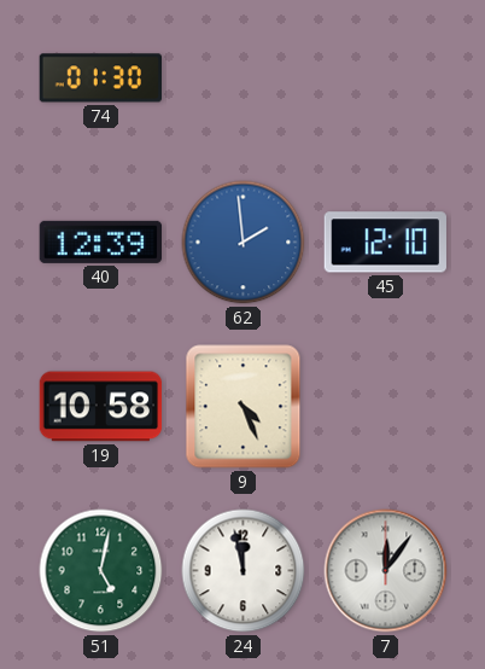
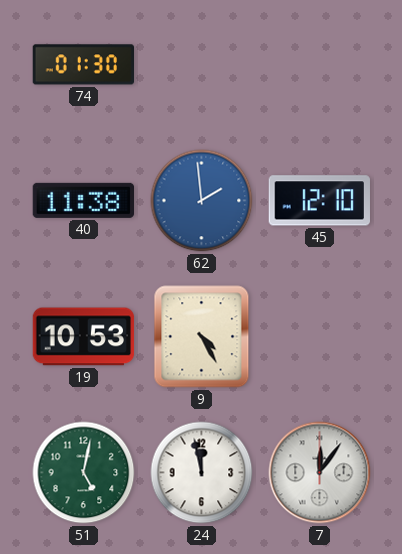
40: 12:39 -> 11:38
19: 10:58 -> 10:53
9: 4:26 -> 4:25
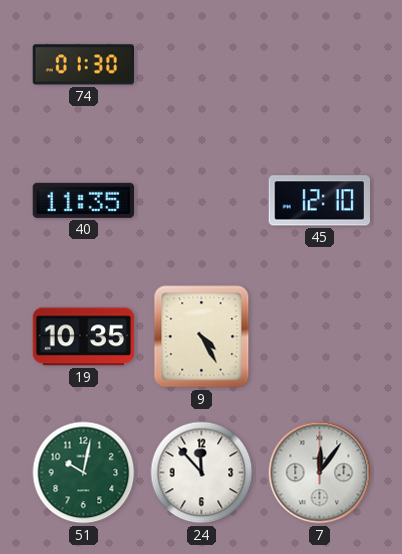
40: 11:38 -> 11:35
62: 1:59 -> none
19: 10:53 -> 10:35
51: 5:02 -> 10:02
24: 11:58 -> 11:53
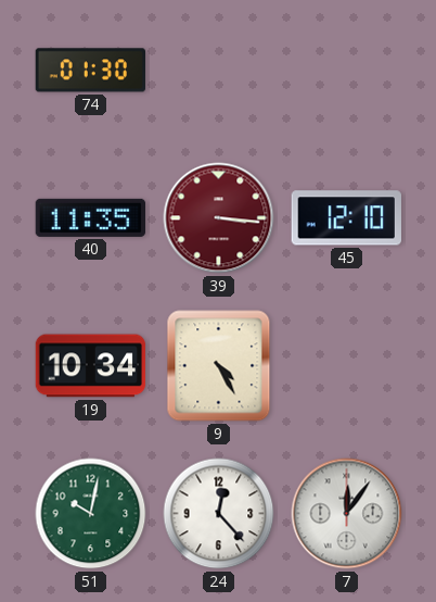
39: none -> 3:16
19: 10:35 -> 10:34
24: 11:53 -> 12:23
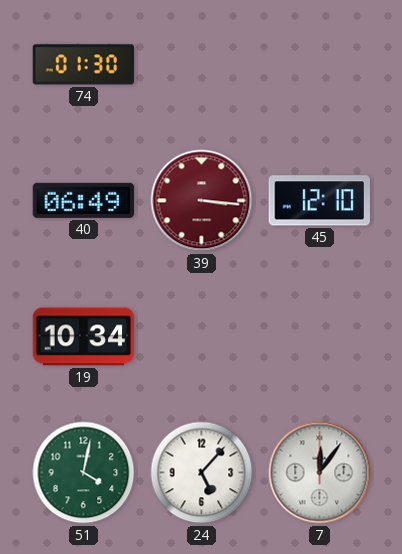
40: 11:35 -> 06:49
9: 4:25 -> none
51: 10:02 -> 4:02
24: 12:23 -> 5:07
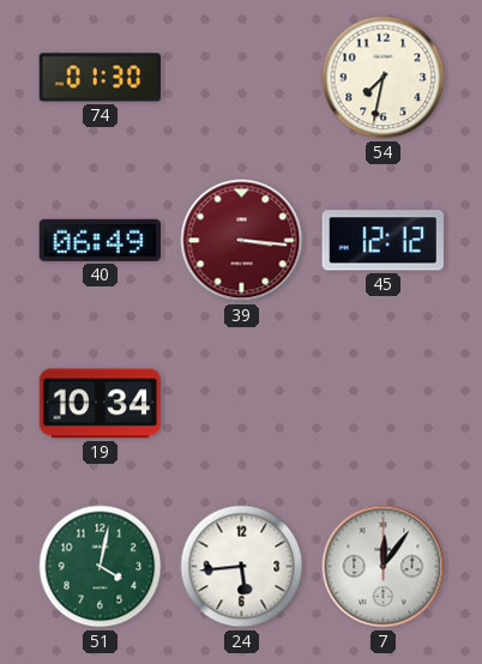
54: none -> 7:32
45: 12:10 -> 12:12
24: 5:07 -> 5:44
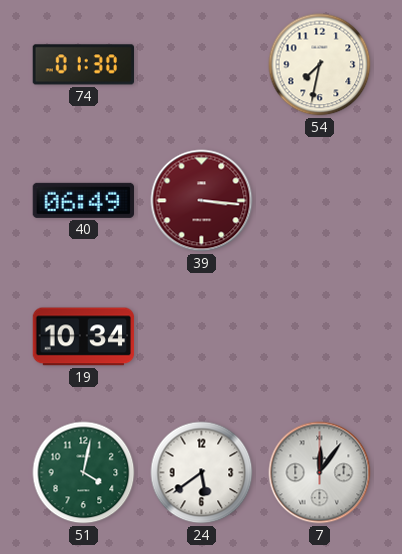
45: 12:12 -> none
24: 5:44 -> 5:39
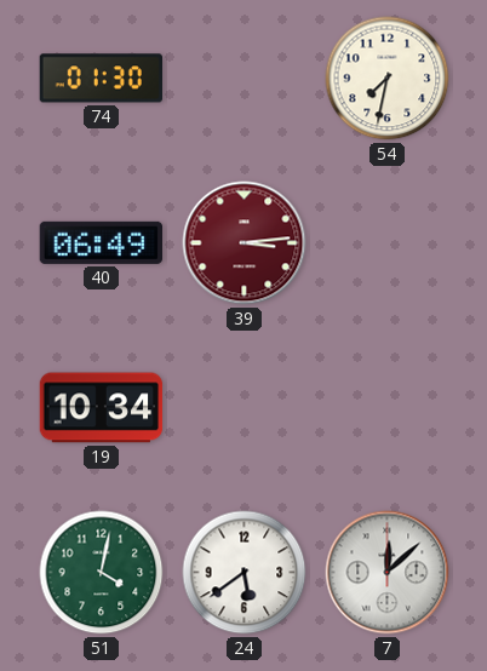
39: 3:16 -> 3:14
7: 12:06 -> 12:08
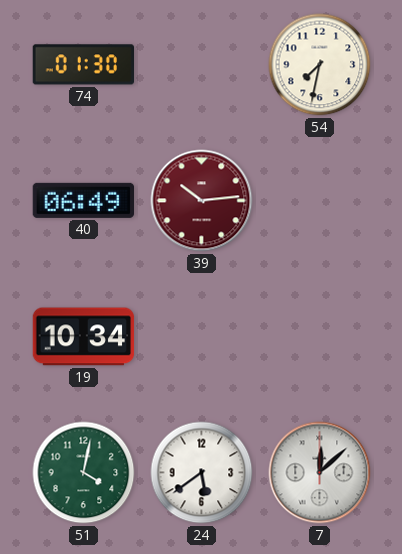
39: 3:14 -> 10:14
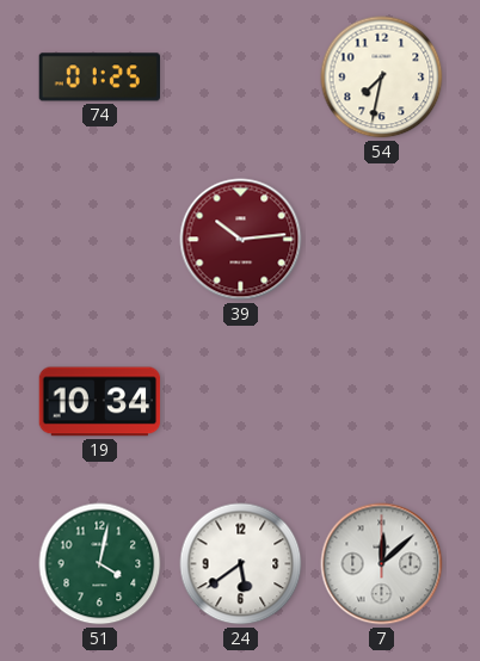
74: 01:30 -> 01:25
40: 06:49 -> none
